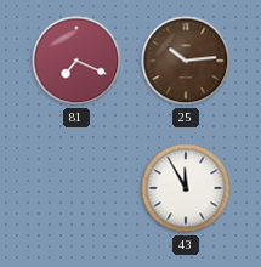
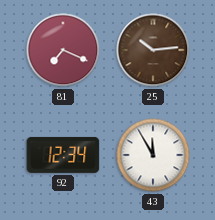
92: none -> 12:34
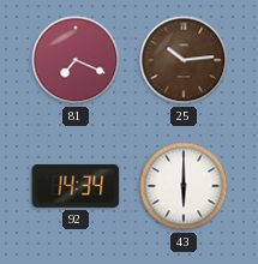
92: 12:34 -> 14:34
43: 11:55 -> 6:00
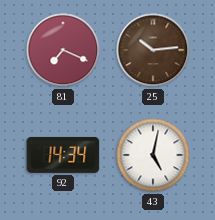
43: 6:00 -> 5:02
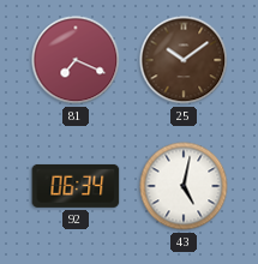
25: 10:14 -> 10:09
92: 14:34 -> 06:34
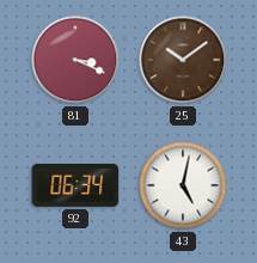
81: 7:19 -> 3:19
